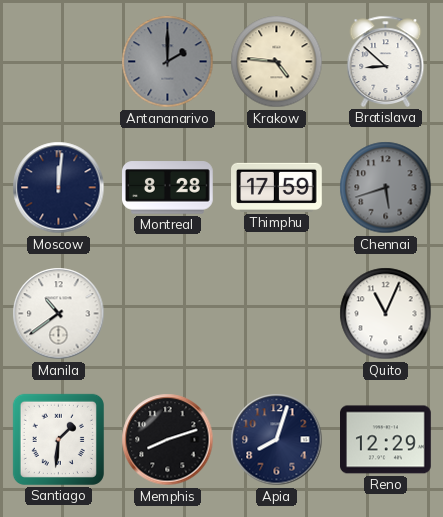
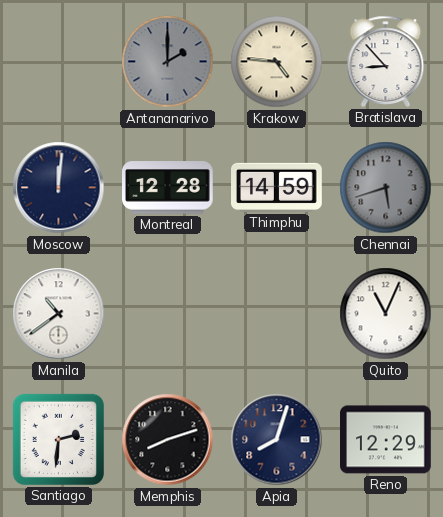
Bratislava: 8:52 -> 8:53
Montreal: 8:28 -> 12:28
Thimphu: 17:59 -> 14:59
Santiago: 1:31 -> 2:31
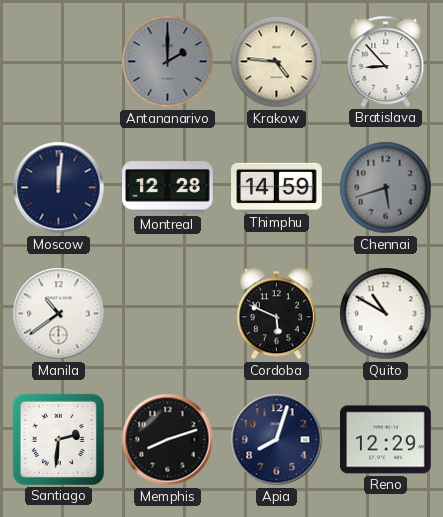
Cordoba: none -> 5:49
Quito: 11:04 -> 10:50
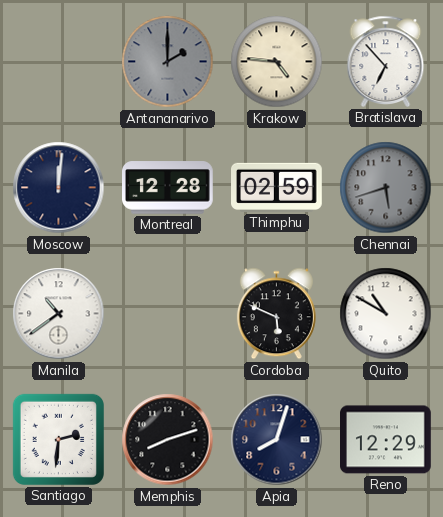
Bratislava: 8:53 -> 6:53
Thimphu: 14:59 -> 02:59
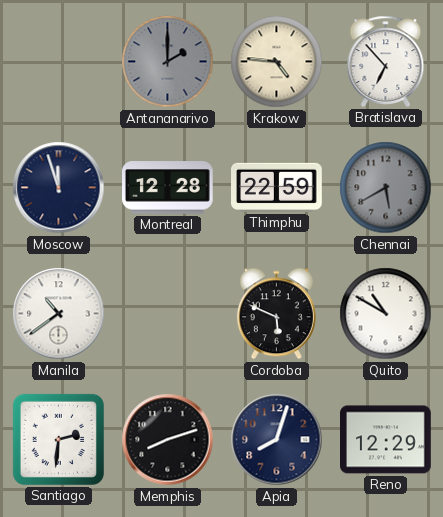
Moscow: 12:01 -> 11:57
Thimphu: 02:59 -> 22:59
Chennai: 5:42 -> 5:40
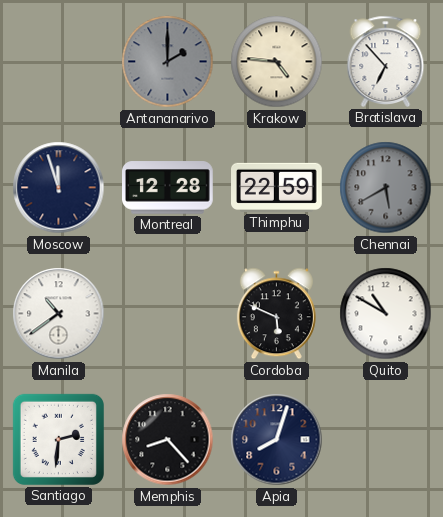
Memphis: 8:12 -> 8:23
Reno: 12:29 -> none
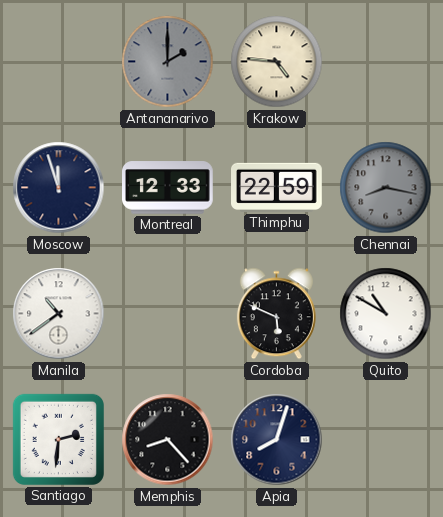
Bratislava: 6:53 -> none
Montreal: 12:28 -> 12:33
Chennai: 5:40 -> 8:17
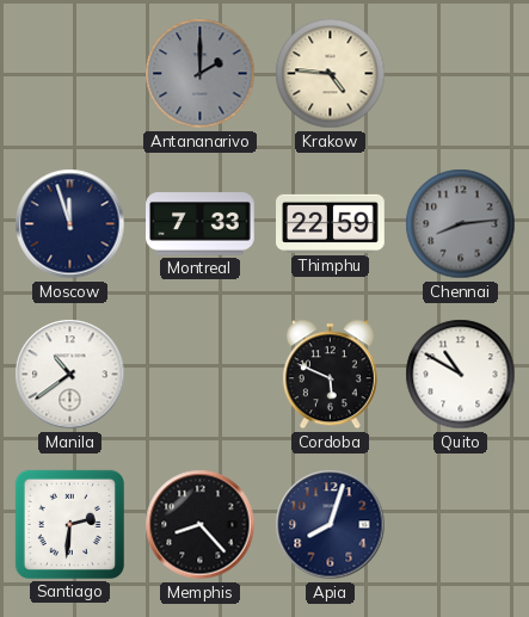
Montreal: 12:33 -> 7:33
Chennai: 8:17 -> 8:14
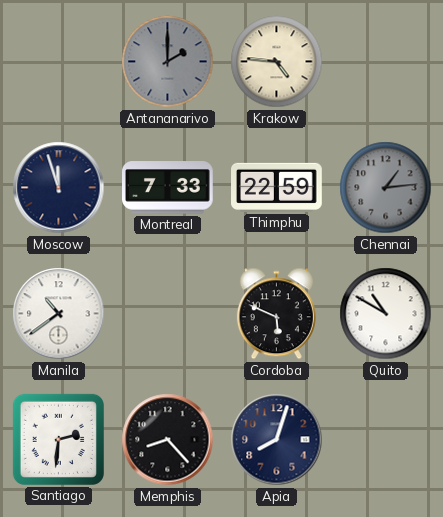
Chennai: 8:14 -> 1:14
